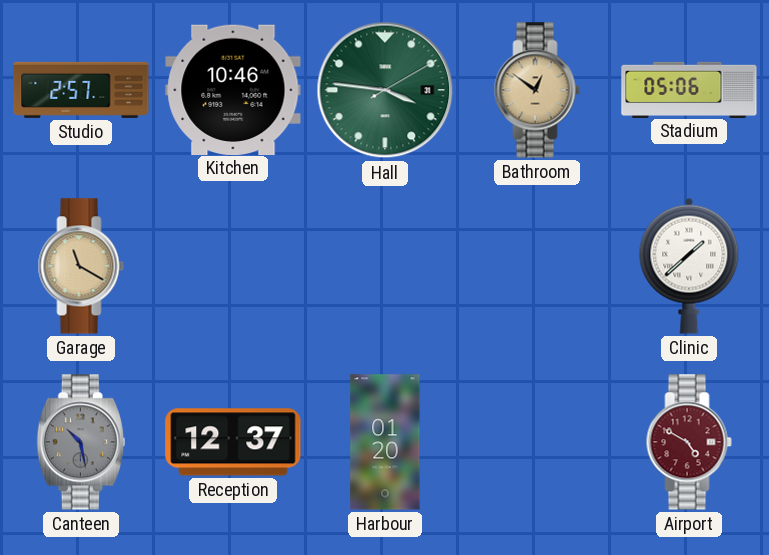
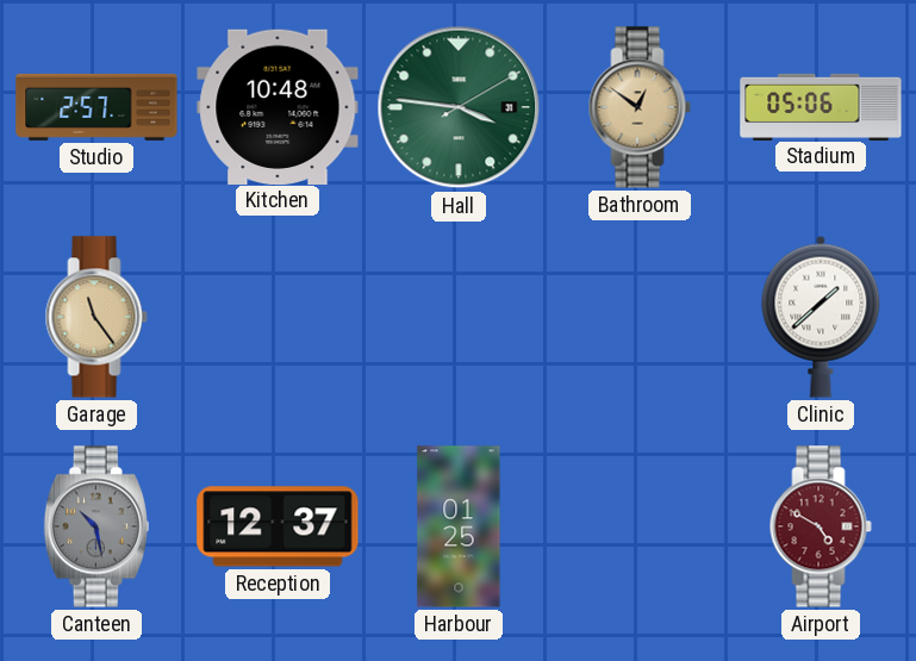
Kitchen: 10:46 -> 10:48
Garage: 11:20 -> 11:24
Harbour: 01:20 -> 01:25
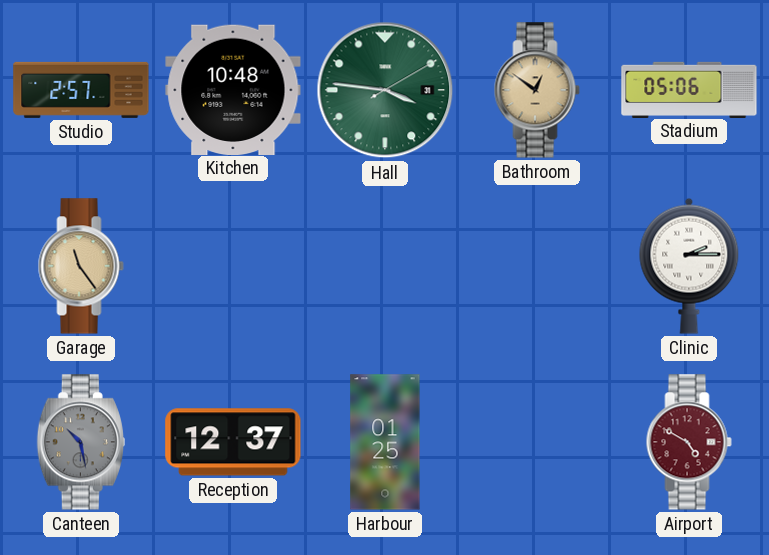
Clinic: 1:38 -> 2:15
